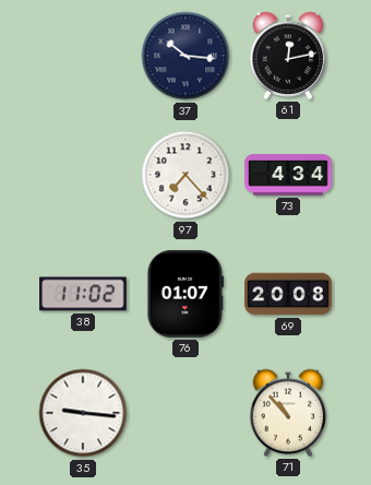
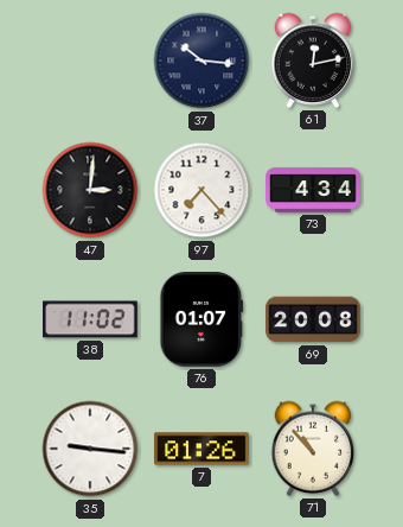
47: none -> 3:01
7: none -> 01:26
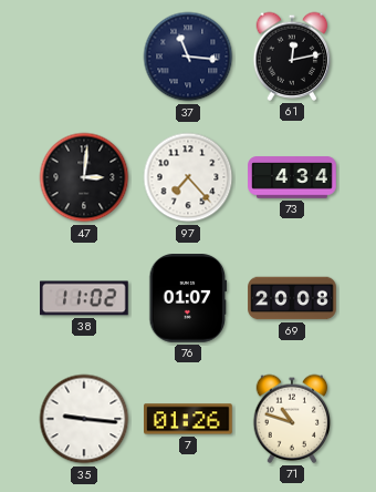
37: 10:16 -> 11:16
71: 10:53 -> 10:48
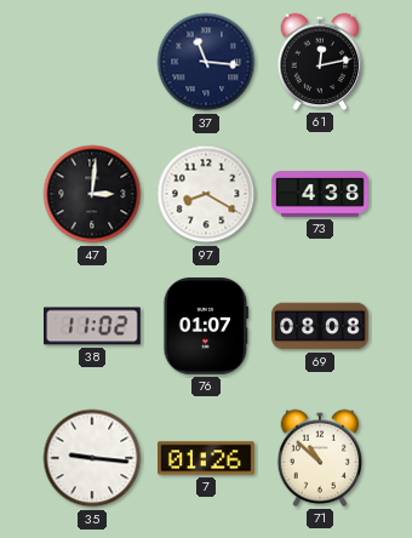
97: 7:23 -> 8:20
73: 4:34 -> 4:38
69: 20:08 -> 08:08
71: 10:48 -> 10:52
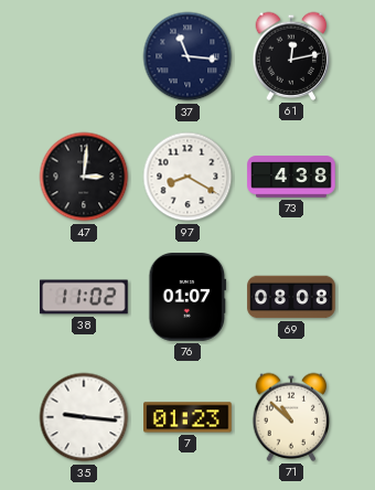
7: 01:26 -> 01:23
